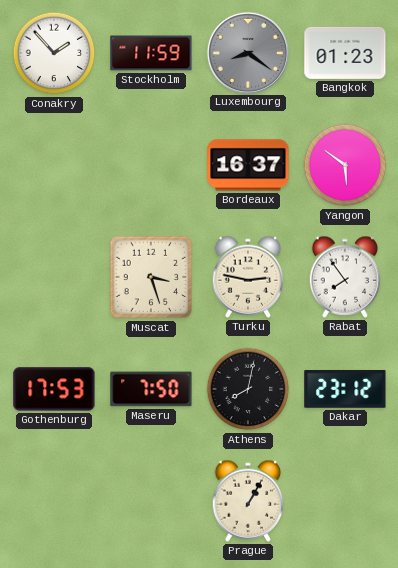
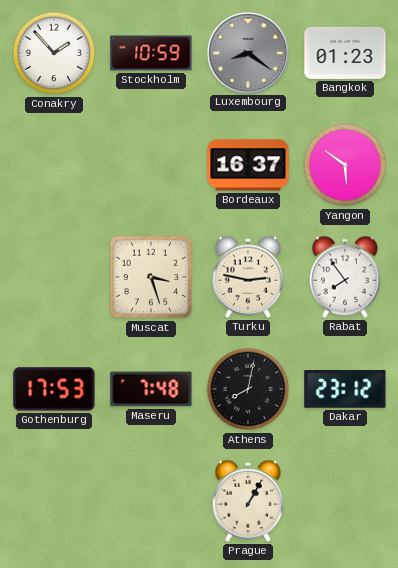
Stockholm: 11:59 -> 10:59
Maseru: 7:50 -> 7:48
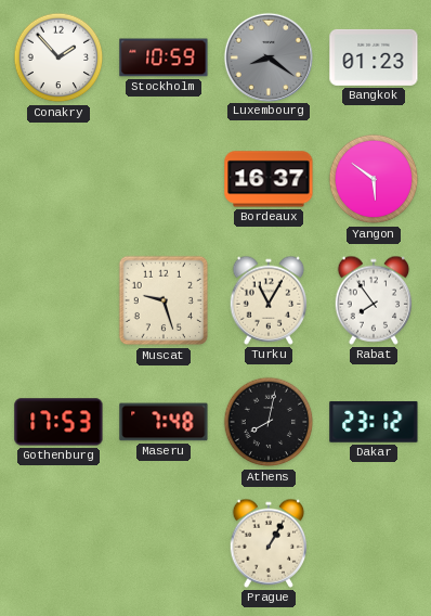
Muscat: 3:27 -> 9:27
Turku: 2:47 -> 11:05
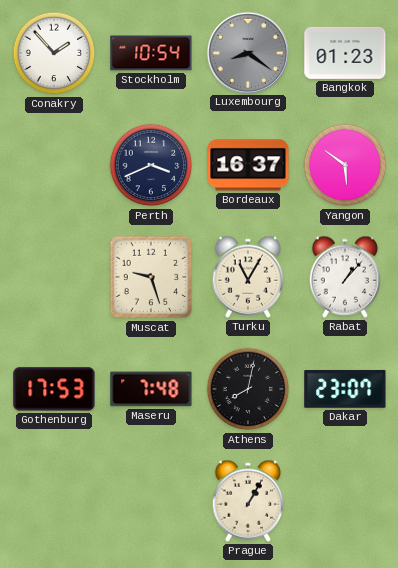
Stockholm: 10:59 -> 10:54
Perth: none -> 3:41
Rabat: 7:54 -> 1:07
Dakar: 23:12 -> 23:07
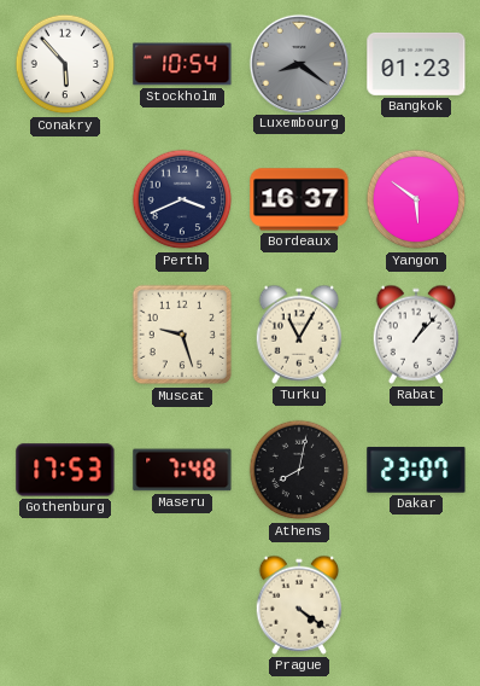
Conakry: 1:53 -> 5:53
Prague: 1:05 -> 4:21
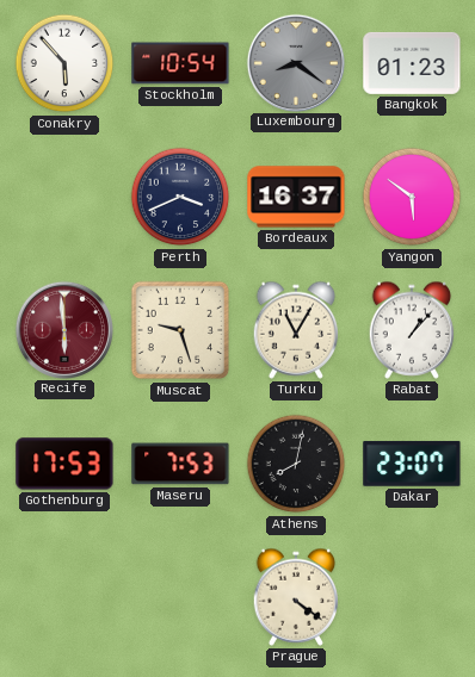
Recife: none -> 5:59
Maseru: 7:48 -> 7:53
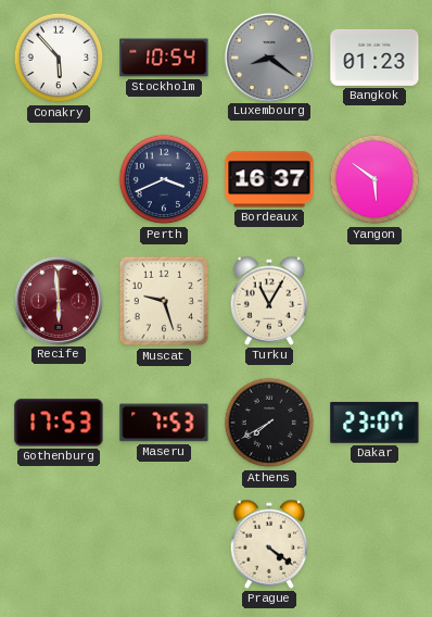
Rabat: 1:07 -> none
Athens: 8:02 -> 7:40
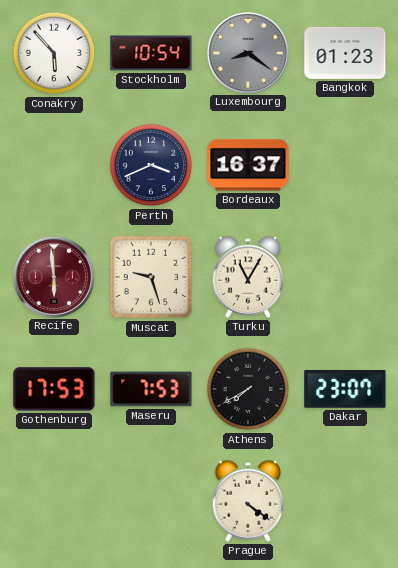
Yangon: 5:51 -> none
